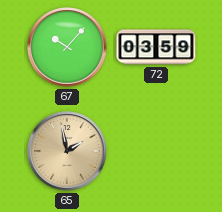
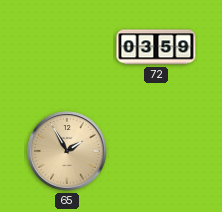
67: 10:07 -> none
65: 1:58 -> 1:55
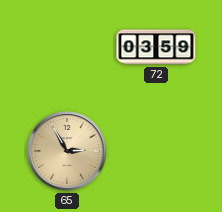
65: 1:55 -> 2:55
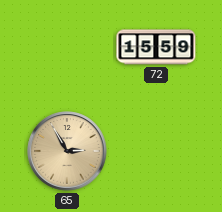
72: 03:59 -> 15:59
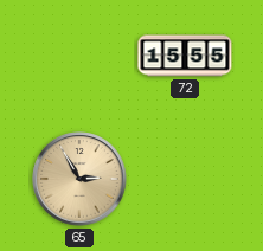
72: 15:59 -> 15:55
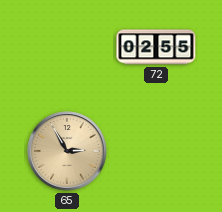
72: 15:55 -> 02:55
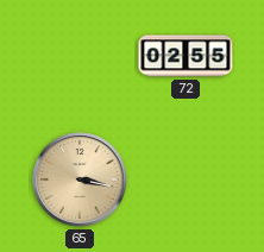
65: 2:55 -> 3:17
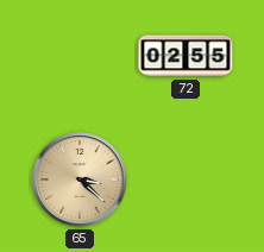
65: 3:17 -> 3:22
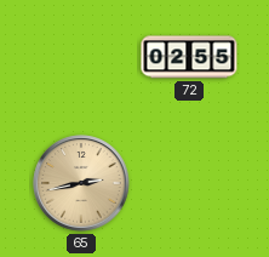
65: 3:22 -> 2:43
